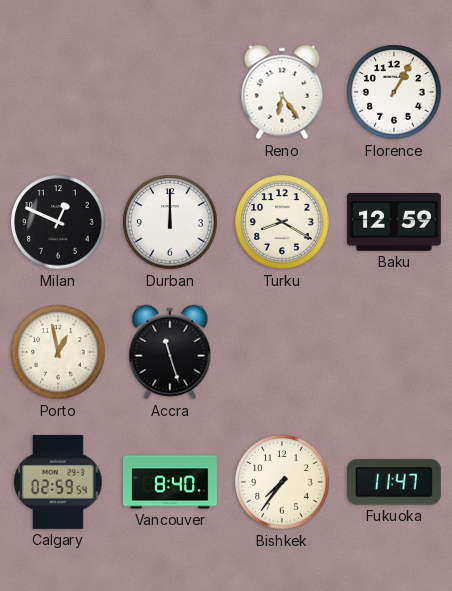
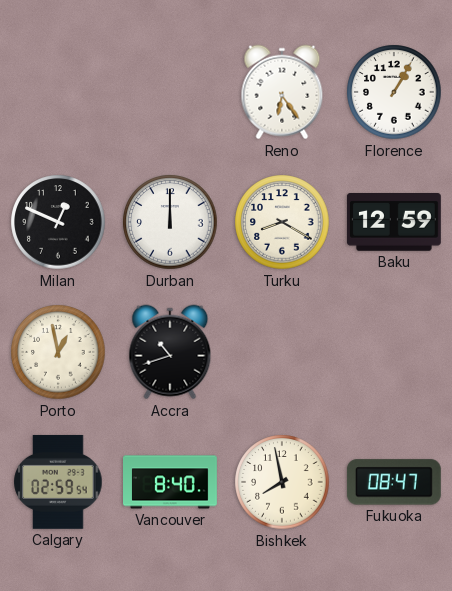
Accra: 11:27 -> 10:42
Bishkek: 7:36 -> 7:58
Fukuoka: 11:47 -> 08:47
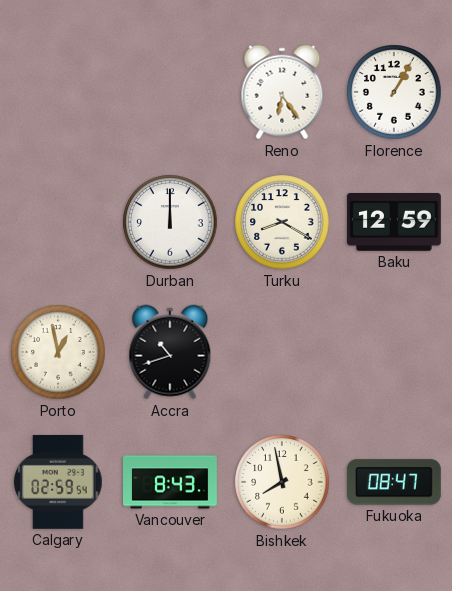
Milan: 12:49 -> none
Vancouver: 8:40 -> 8:43
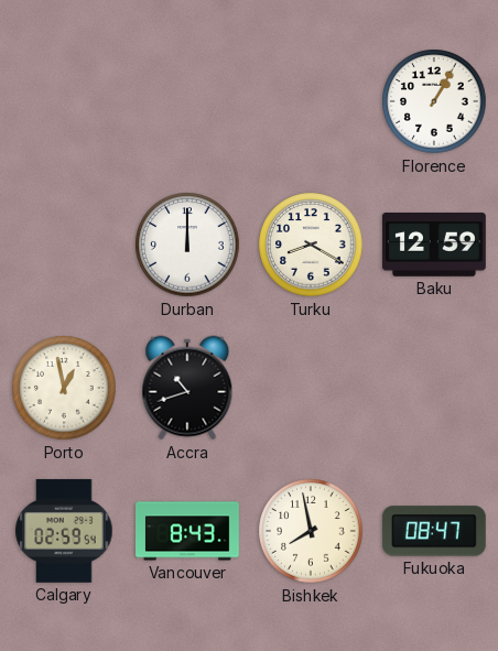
Reno: 6:24 -> none
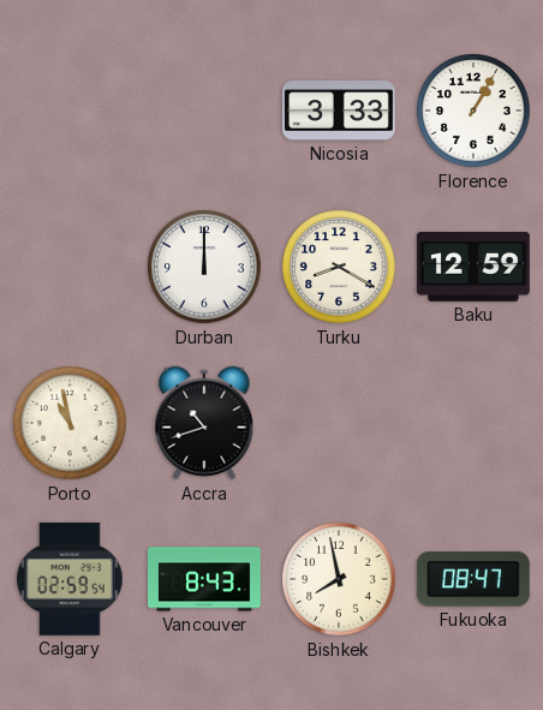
Nicosia: none -> 3:33
Porto: 12:58 -> 10:58
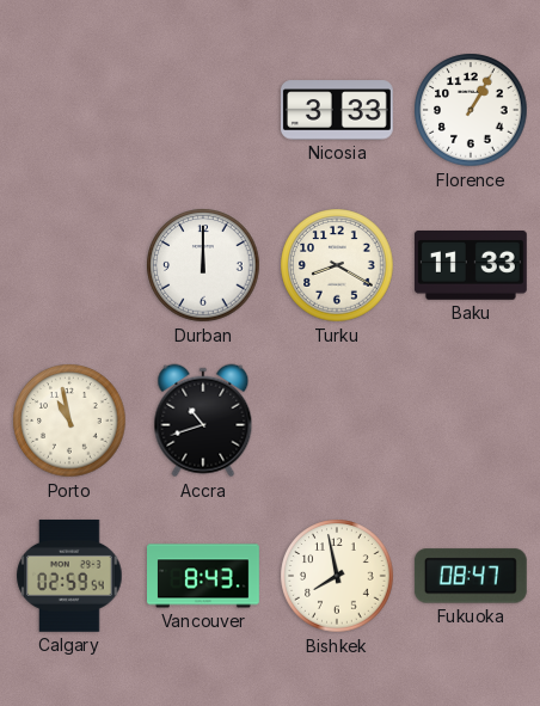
Baku: 12:59 -> 11:33
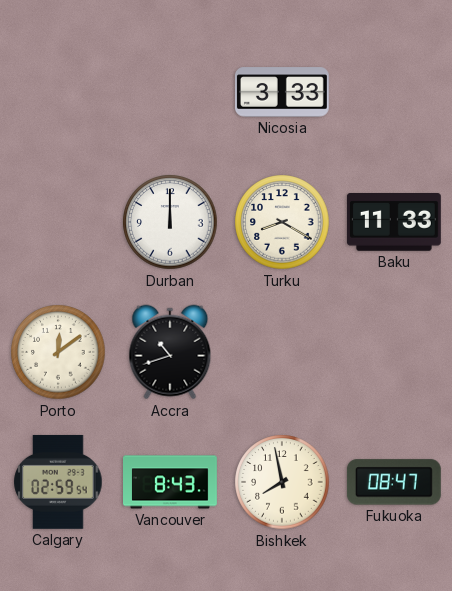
Florence: 1:05 -> none
Porto: 10:58 -> 12:09
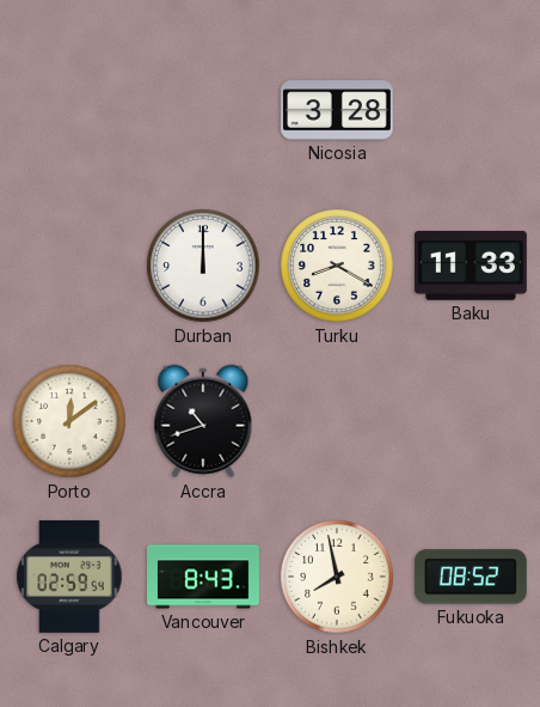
Nicosia: 3:33 -> 3:28
Fukuoka: 08:47 -> 08:52
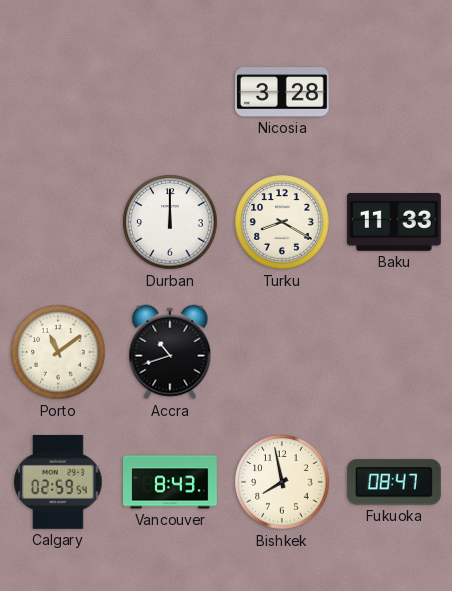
Porto: 12:09 -> 11:09
Fukuoka: 08:52 -> 08:47
